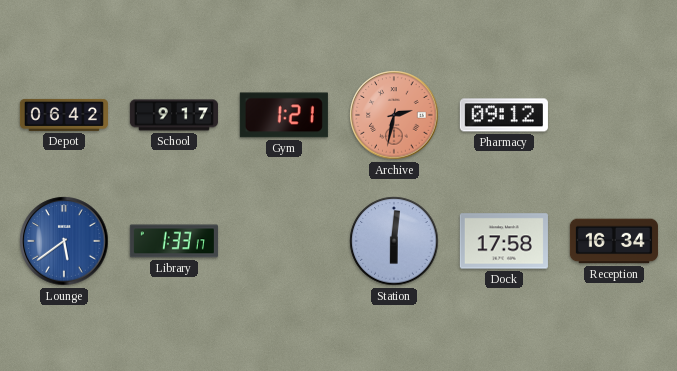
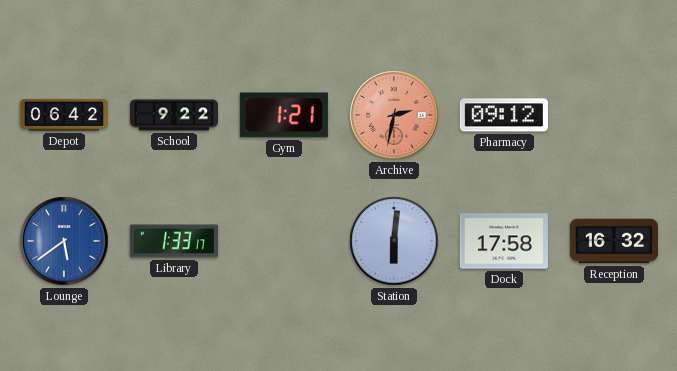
School: 9:17 -> 9:22
Reception: 16:34 -> 16:32
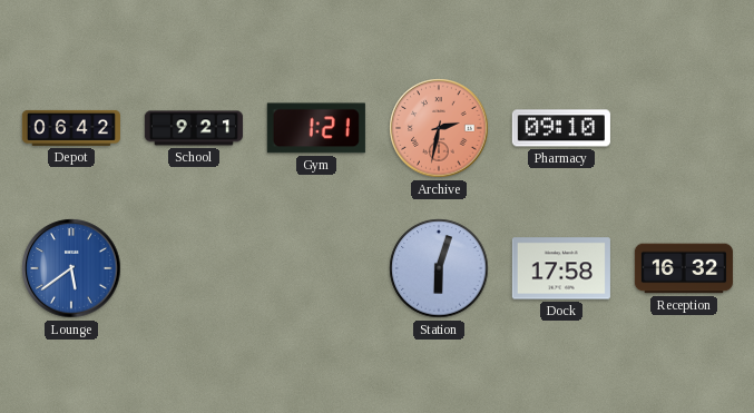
School: 9:22 -> 9:21
Pharmacy: 09:12 -> 09:10
Library: 1:33 -> none
Station: 6:01 -> 6:03
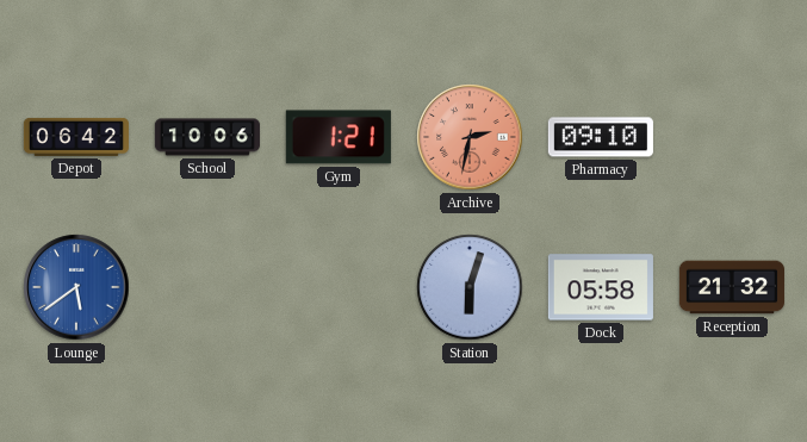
School: 9:21 -> 10:06
Dock: 17:58 -> 05:58
Reception: 16:32 -> 21:32
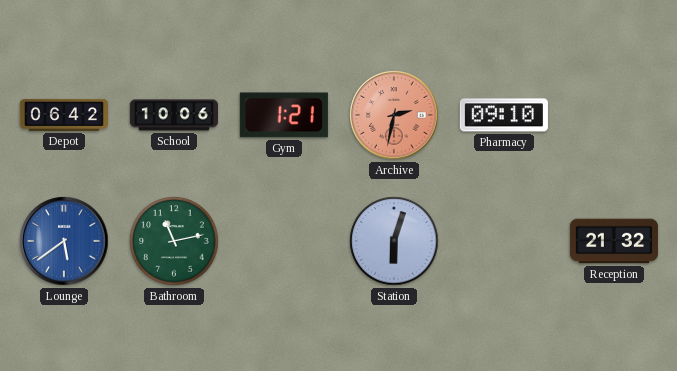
Bathroom: none -> 11:13
Dock: 05:58 -> none
